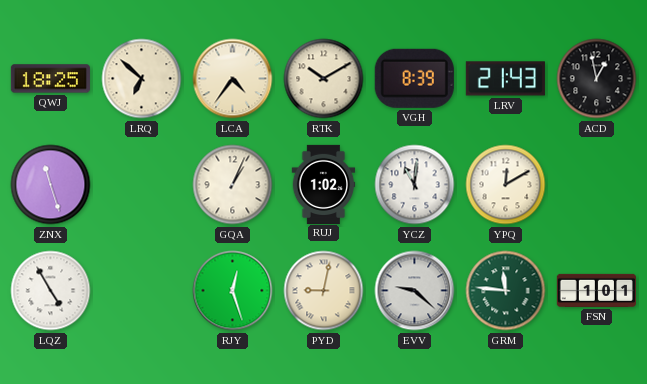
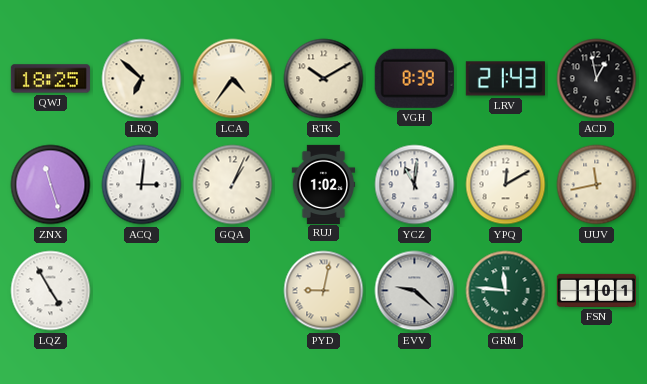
ACQ: none -> 3:01
UUV: none -> 11:43
RJY: 12:27 -> none
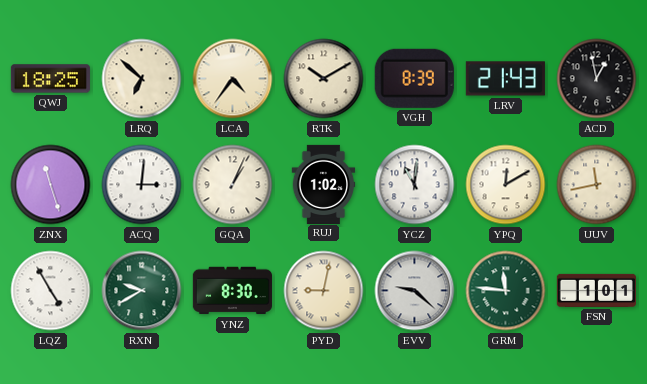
RXN: none -> 9:40
YNZ: none -> 8:30
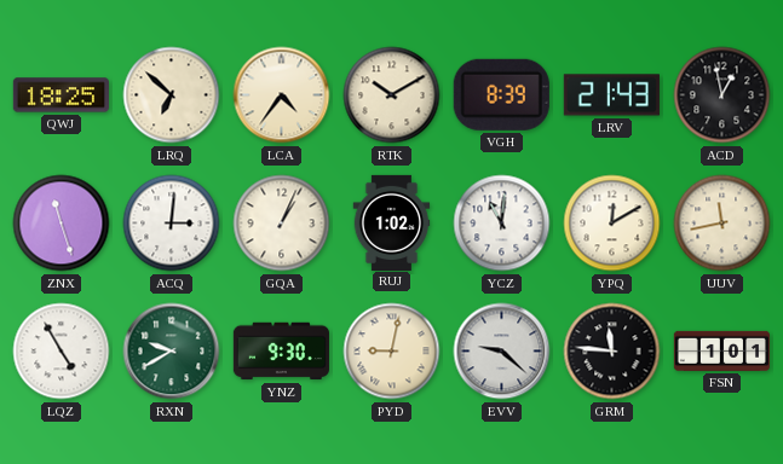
YNZ: 8:30 -> 9:30
GRM dial: green -> black
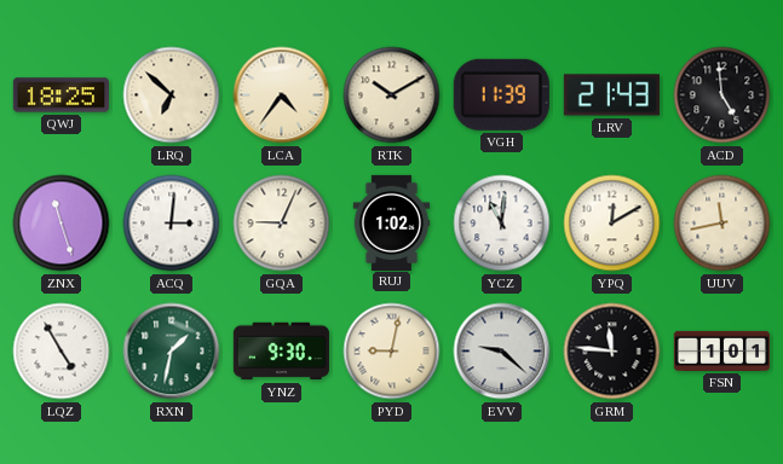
VGH: 8:39 -> 11:39
ACD: 12:58 -> 4:59
GQA: 1:04 -> 9:04
RXN: 9:40 -> 1:32
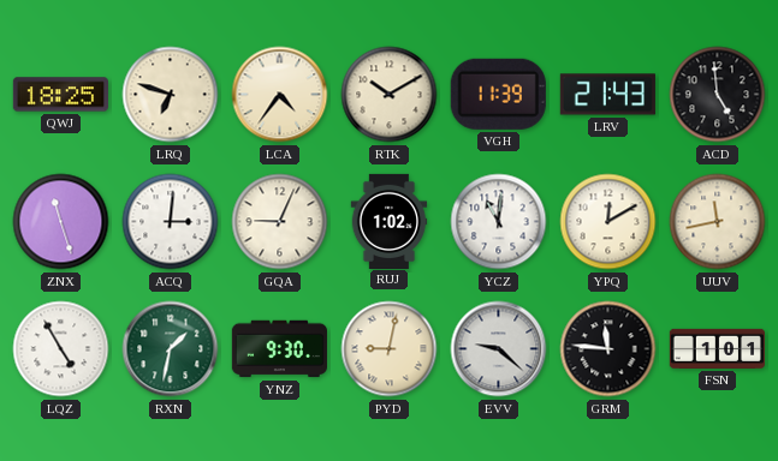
LRQ: 6:52 -> 6:48
